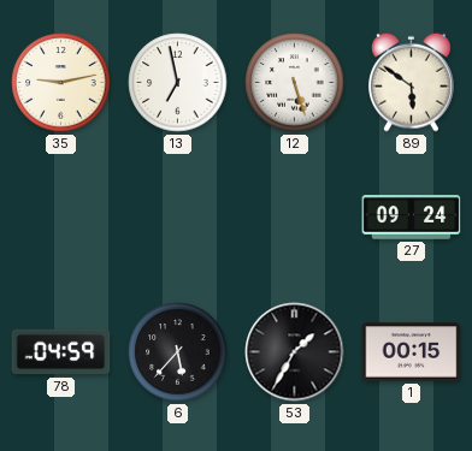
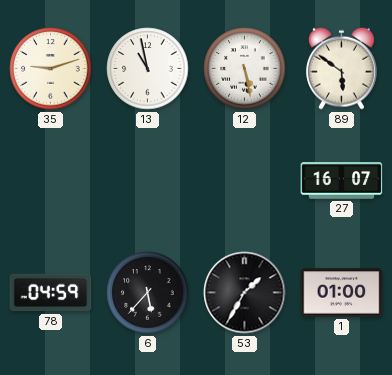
35: 9:13 -> 9:12
13: 6:58 -> 10:58
12: 5:27 -> 5:28
27: 09:24 -> 16:07
1: 00:15 -> 01:00
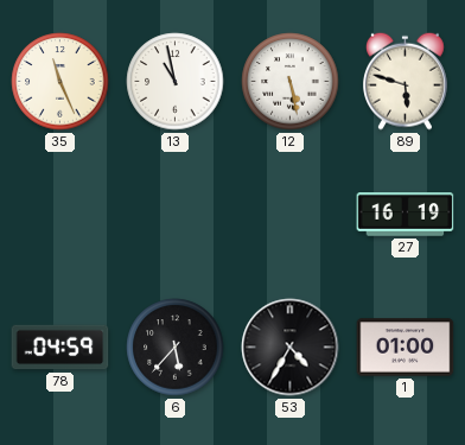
35: 9:12 -> 11:26
89: 5:51 -> 5:48
27: 16:07 -> 16:19
53: 1:35 -> 4:35
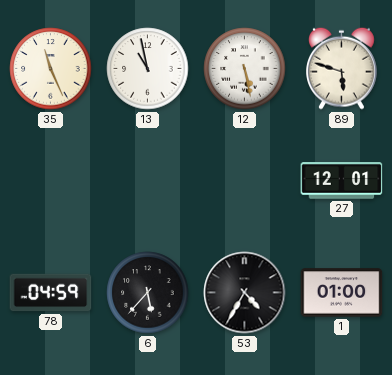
27: 16:19 -> 12:01
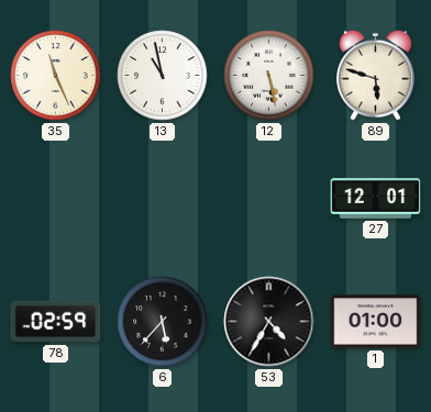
78: 04:59 -> 02:59
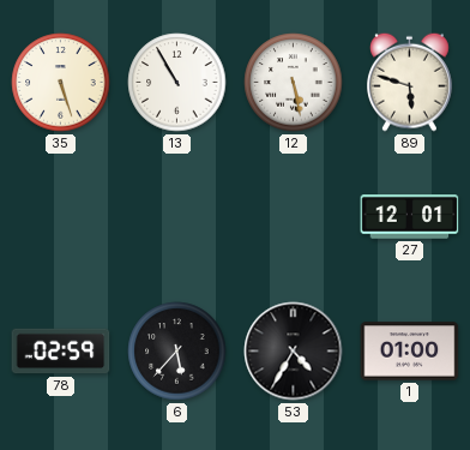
35: 11:26 -> 5:27
13: 10:58 -> 10:55
